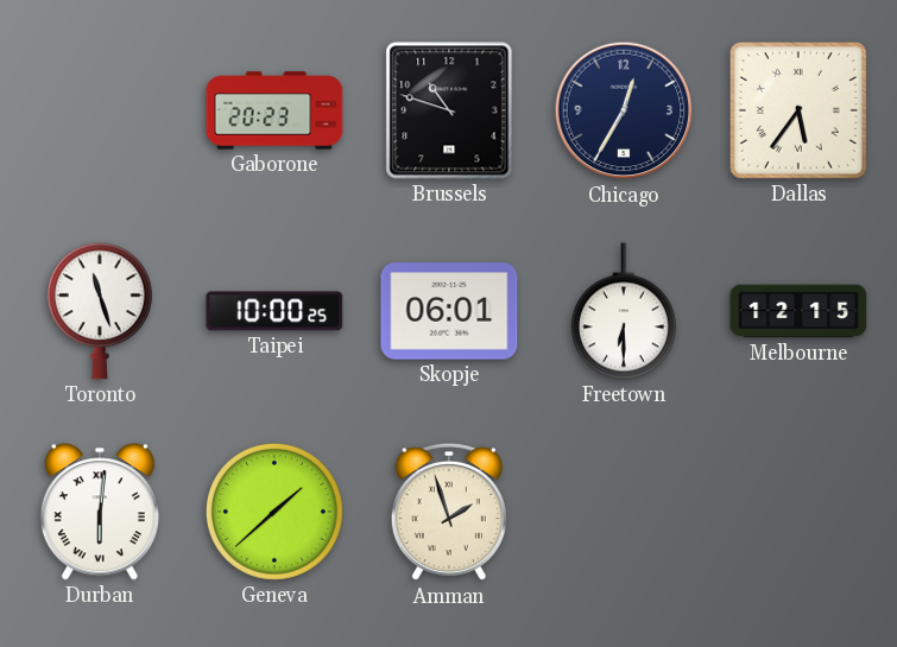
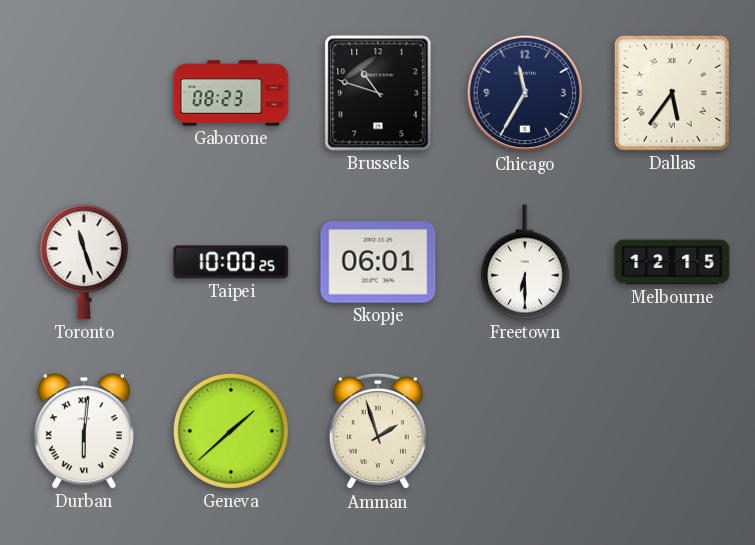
Gaborone: 20:23 -> 08:23
Chicago: 12:35 -> 11:35
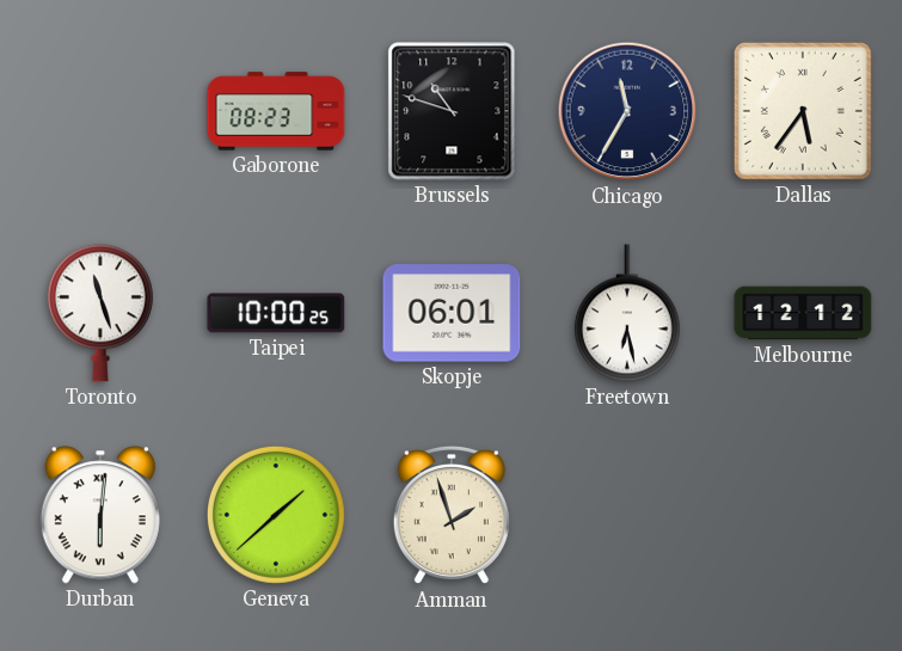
Freetown: 6:30 -> 6:28
Melbourne: 12:15 -> 12:12
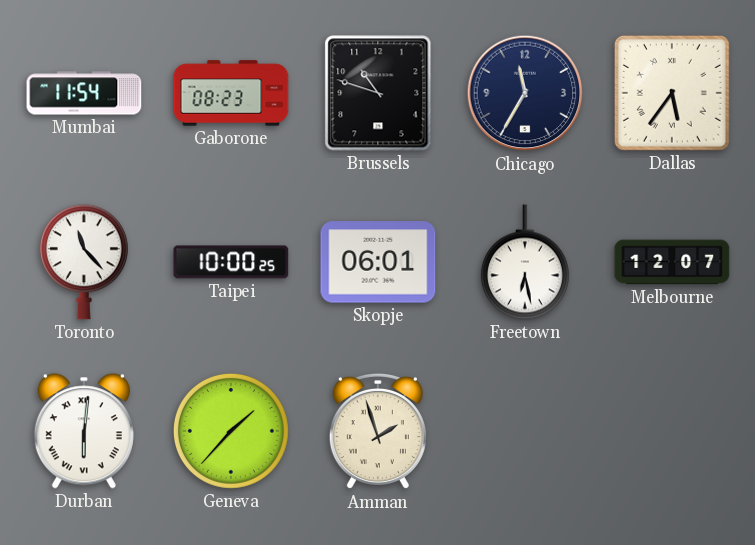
Mumbai: none -> 11:54
Toronto: 11:27 -> 11:23
Melbourne: 12:12 -> 12:07
Geneva: 1:38 -> 1:37
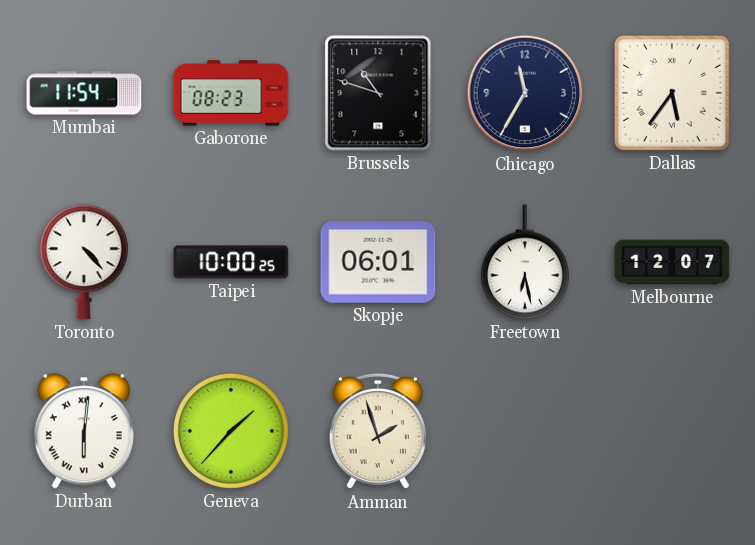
Toronto: 11:23 -> 4:23
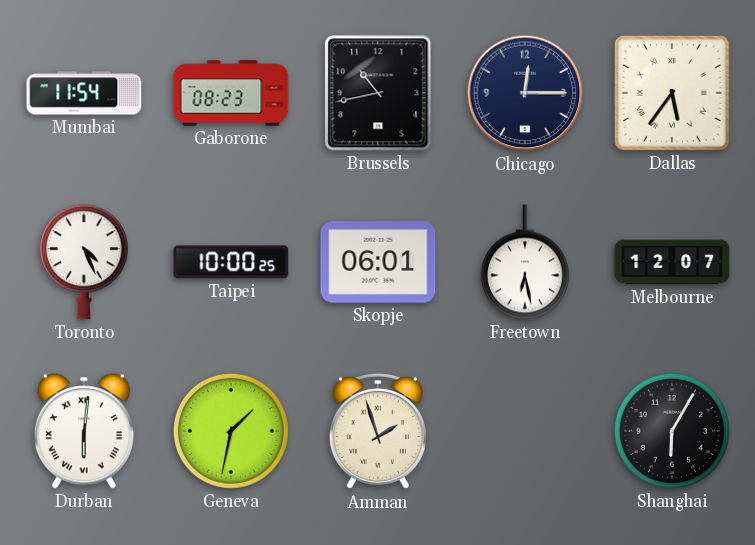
Brussels: 10:48 -> 10:43
Chicago: 11:35 -> 12:15
Toronto: 4:23 -> 4:26
Geneva: 1:37 -> 1:32
Shanghai: none -> 6:05
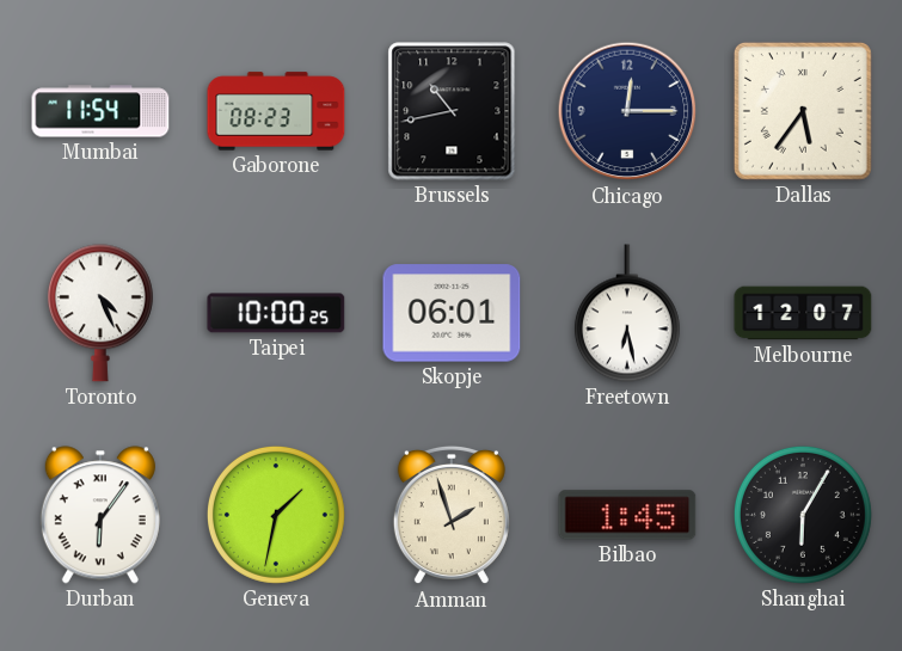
Durban: 6:01 -> 6:06
Bilbao: none -> 1:45
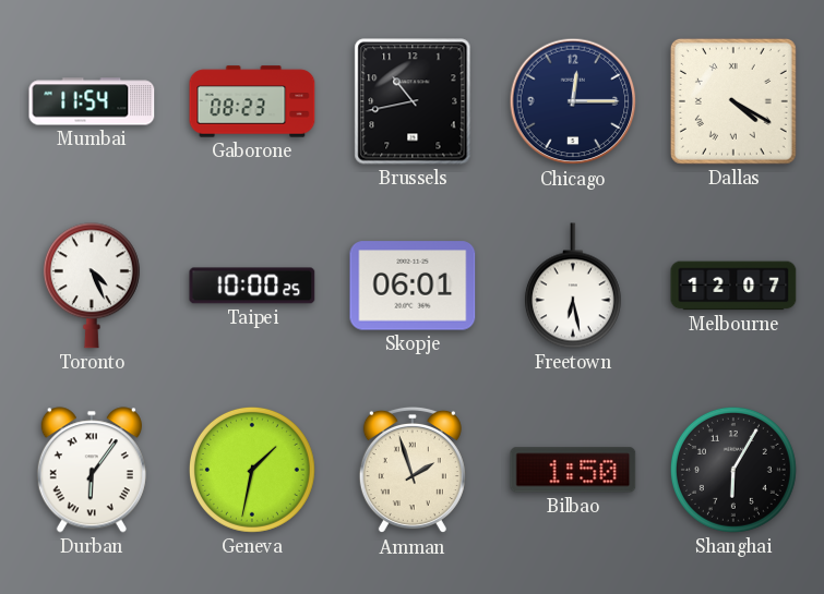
Dallas: 5:36 -> 4:20
Bilbao: 1:45 -> 1:50
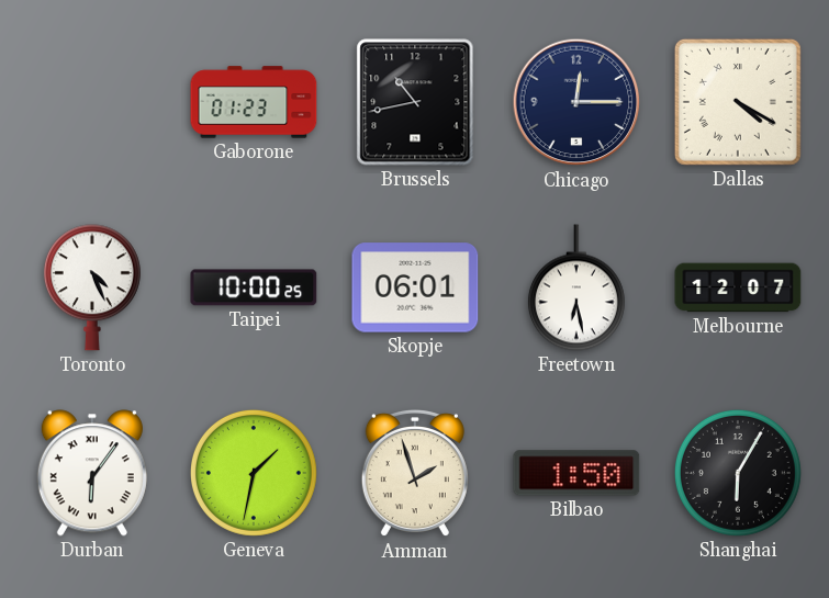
Mumbai: 11:54 -> none
Gaborone: 08:23 -> 01:23
